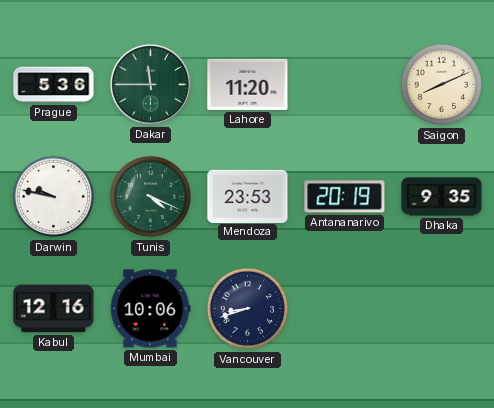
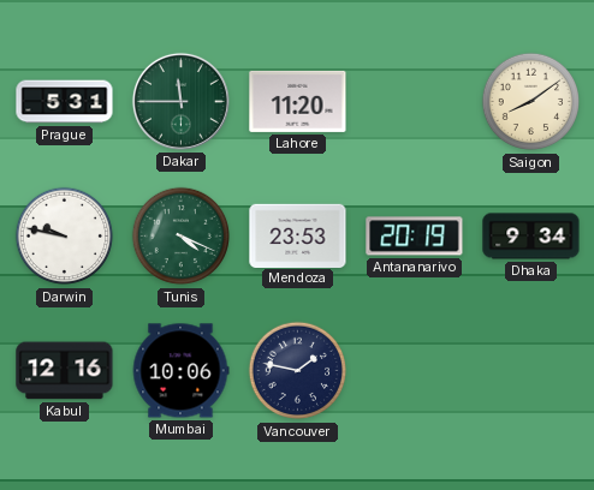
Prague: 5:36 -> 5:31
Saigon: 8:11 -> 8:09
Dhaka: 9:35 -> 9:34
Vancouver: 8:42 -> 1:47
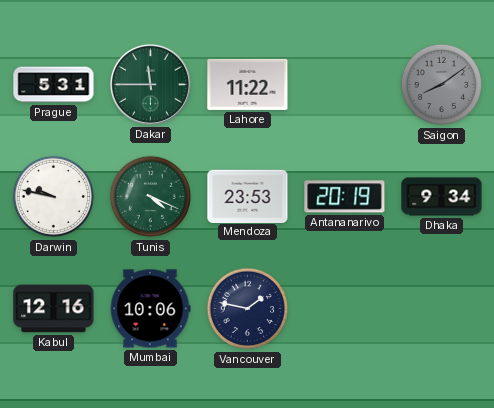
Lahore: 11:20 -> 11:22
Saigon dial: cream -> grey
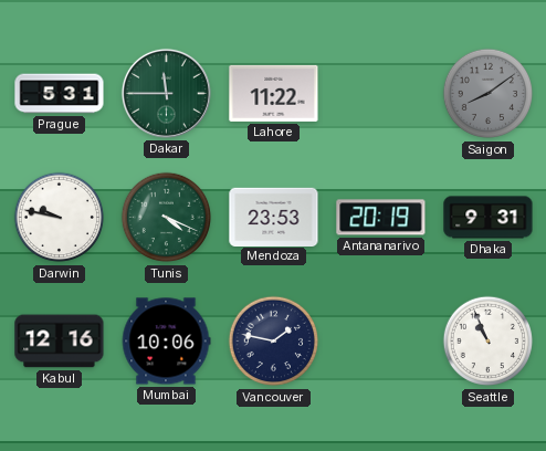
Dhaka: 9:34 -> 9:31
Seattle: none -> 10:56
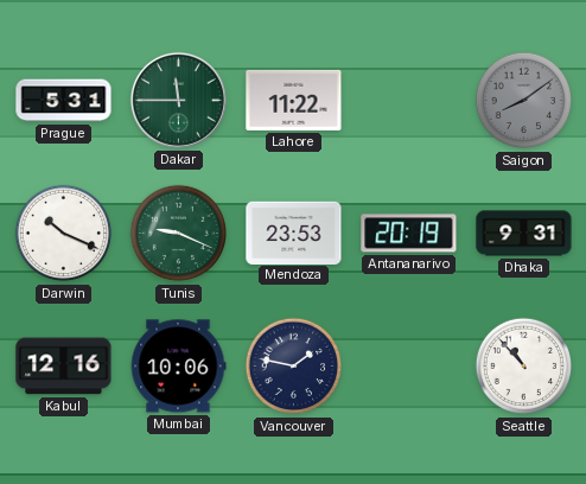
Darwin: 9:47 -> 10:19
Tunis: 4:19 -> 9:19
Seattle: 10:56 -> 10:53
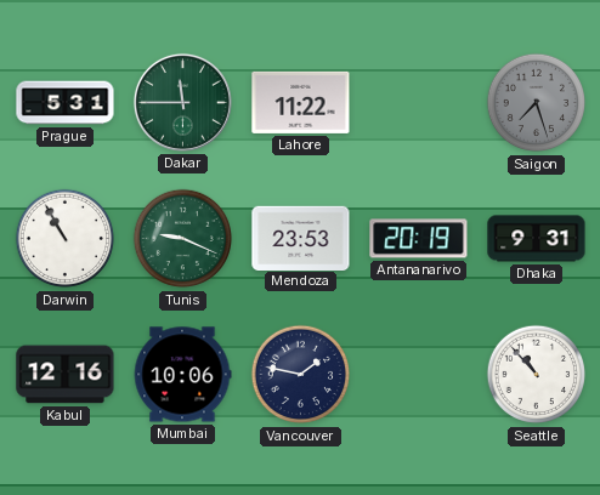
Saigon: 8:09 -> 7:27
Darwin: 10:19 -> 10:55
